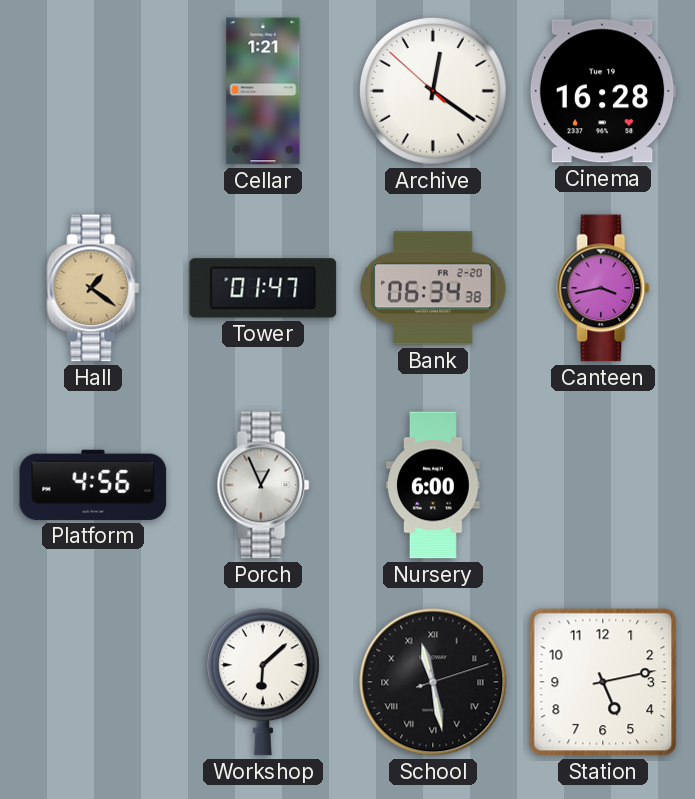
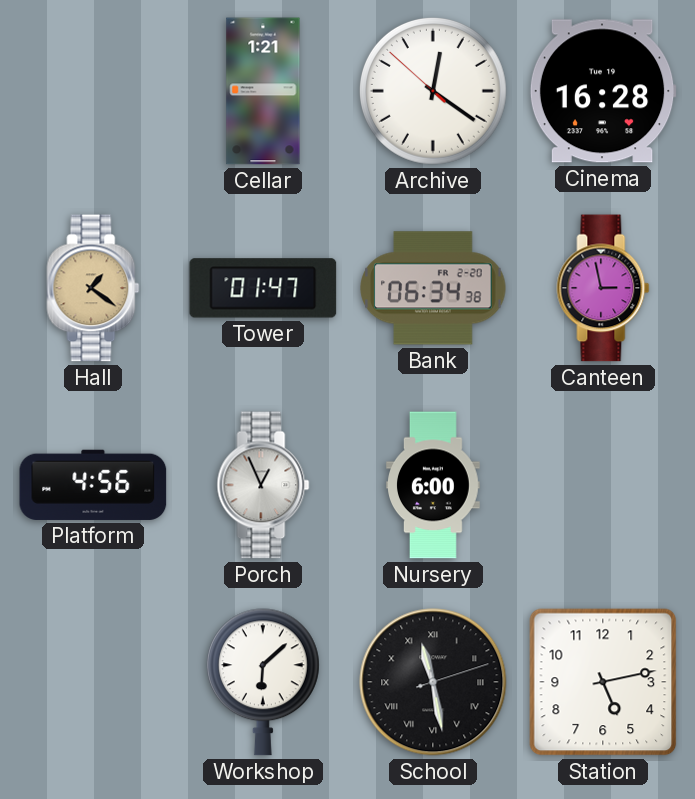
Canteen: 3:43 -> 2:58
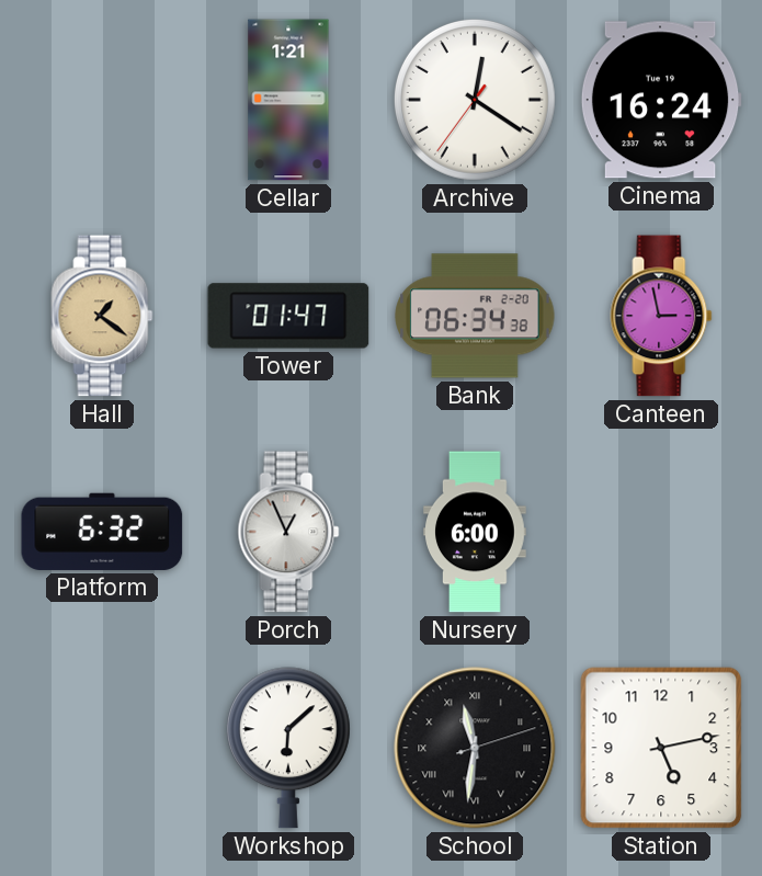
Archive: 12:20:52 -> 12:20:36
Cinema: 16:28 -> 16:24
Platform: 4:56 -> 6:32
School: 11:28 -> 11:31
